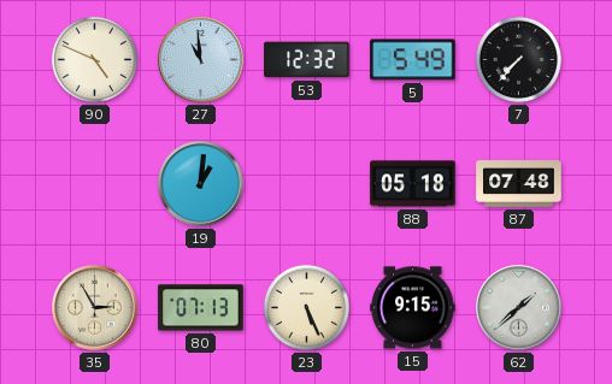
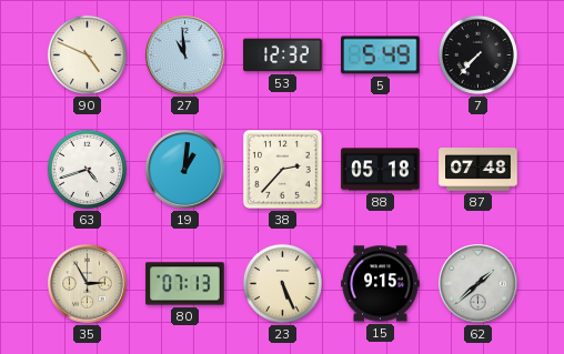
63: none -> 4:42
38: none -> 2:37
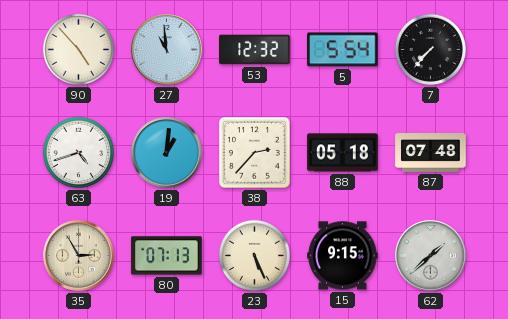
90: 4:49 -> 4:53
5: 5:49 -> 5:54
